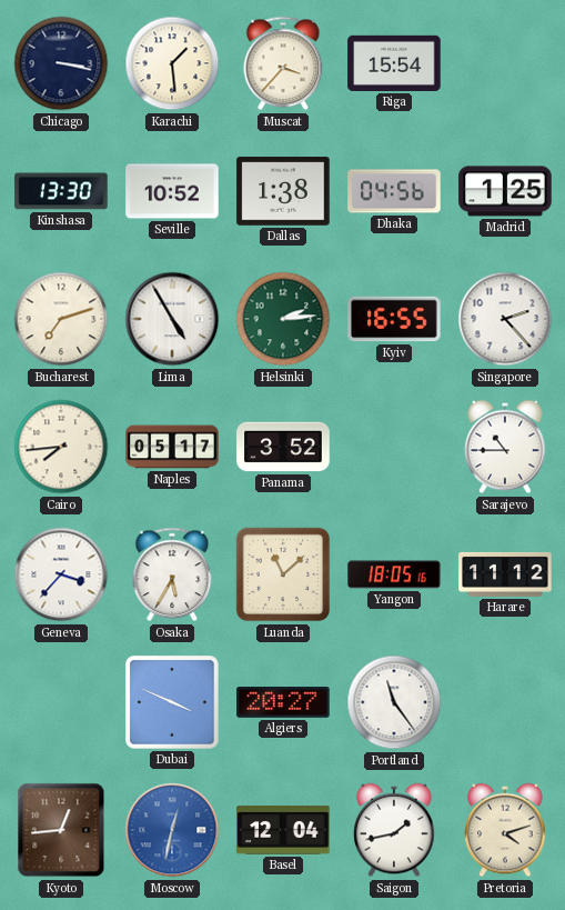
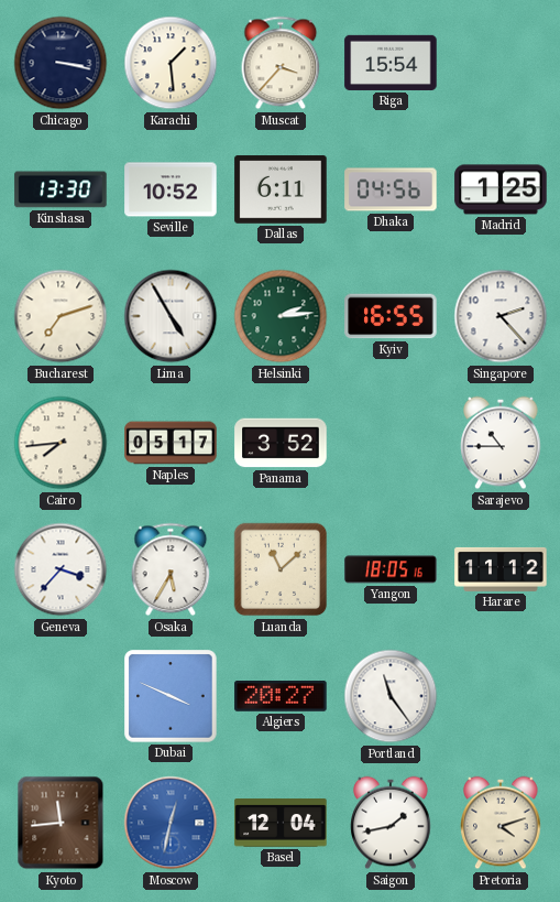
Dallas: 1:38 -> 6:11
Kyoto: 12:44 -> 11:44
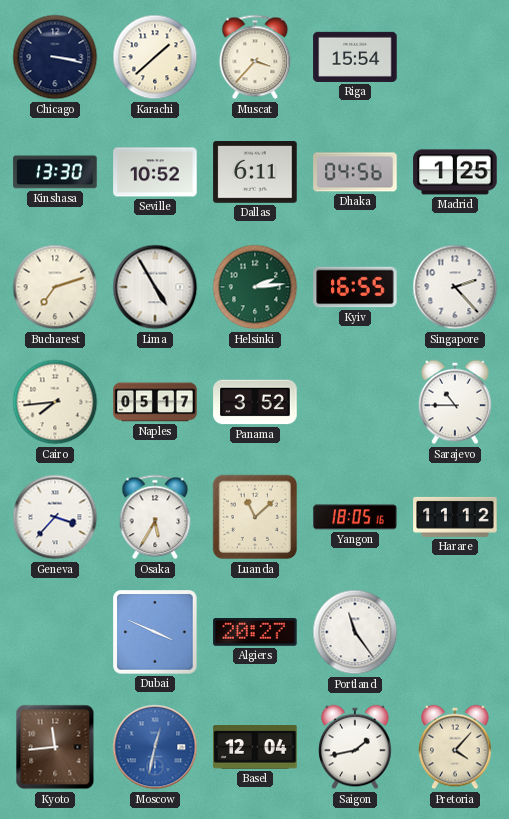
Karachi: 1:29 -> 1:38
Pretoria: 4:12 -> 4:07
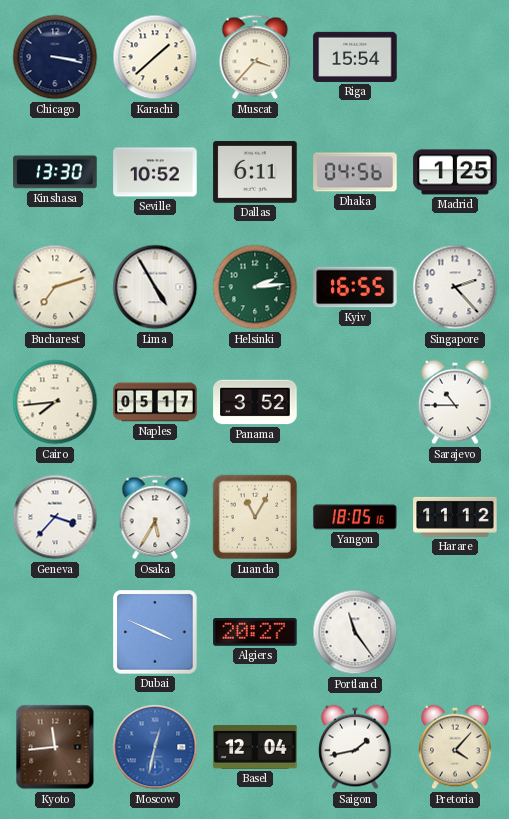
Luanda: 11:08 -> 11:05
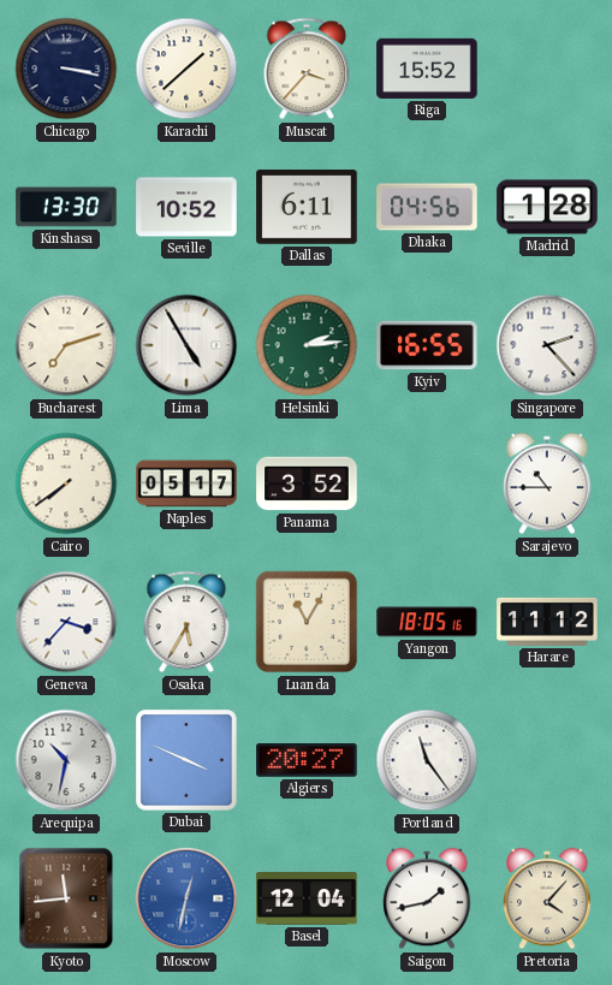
Riga: 15:54 -> 15:52
Madrid: 1:25 -> 1:28
Cairo: 7:44 -> 7:39
Arequipa: none -> 10:32
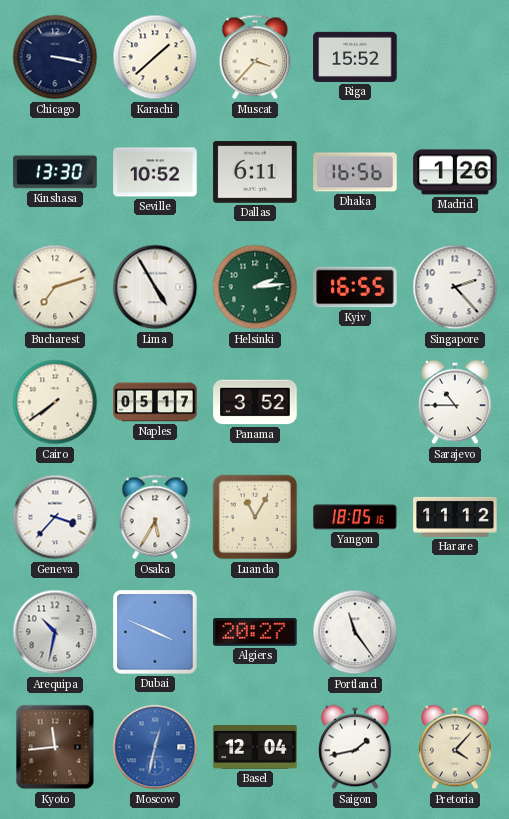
Dhaka: 04:56 -> 16:56
Madrid: 1:28 -> 1:26
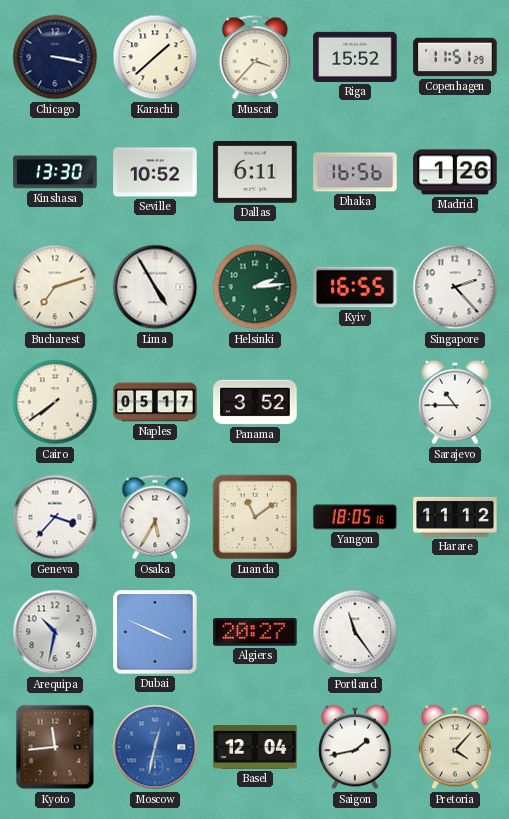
Copenhagen: none -> 11:51
Luanda: 11:05 -> 11:09
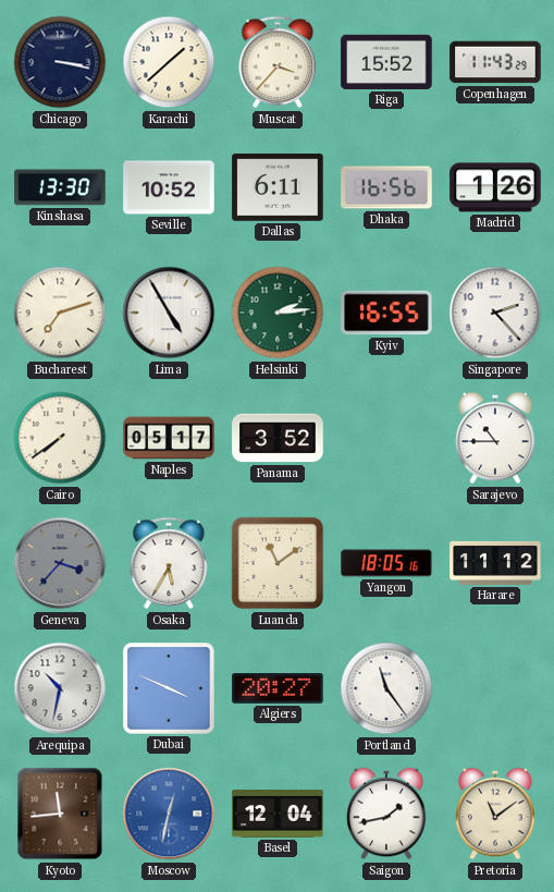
Copenhagen: 11:51 -> 11:43
Geneva dial: white -> grey
Pretoria: 4:07 -> 11:09
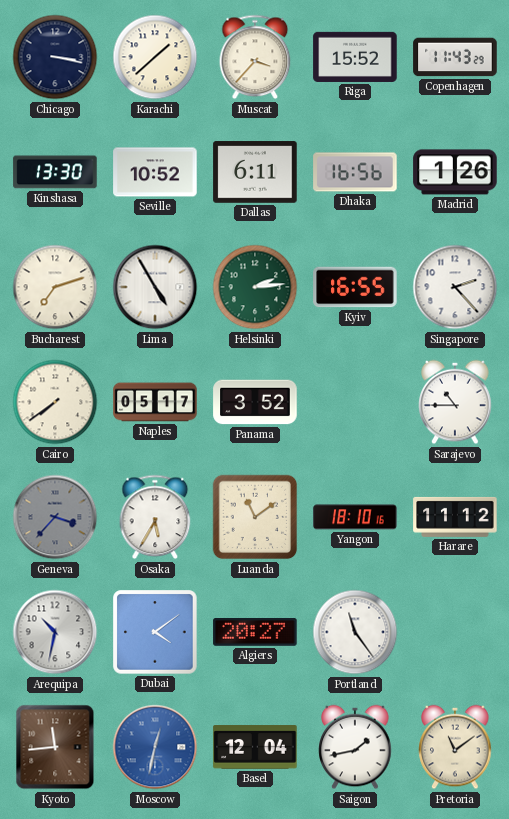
Yangon: 18:05 -> 18:10
Dubai: 3:49 -> 4:09
